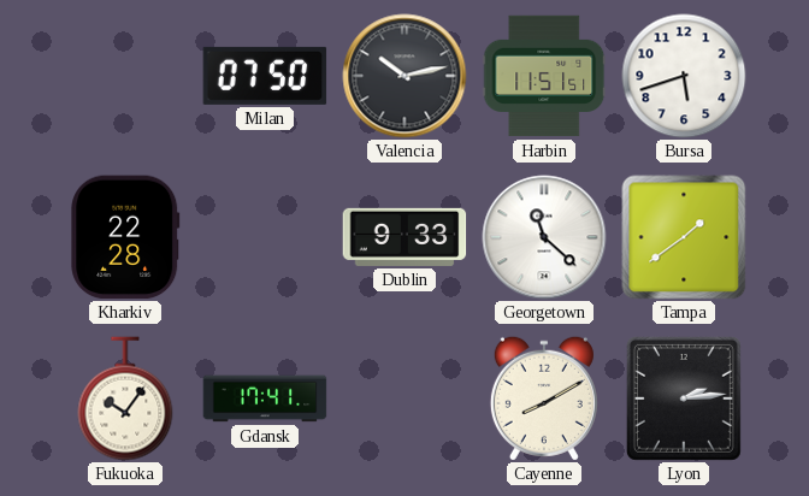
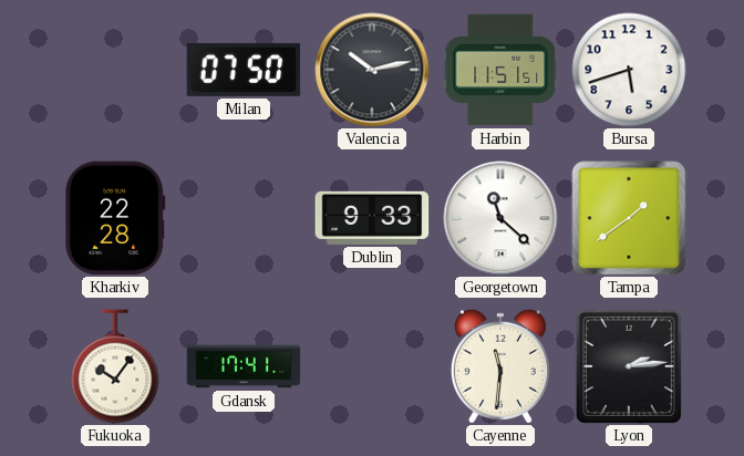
Cayenne: 8:10 -> 11:31
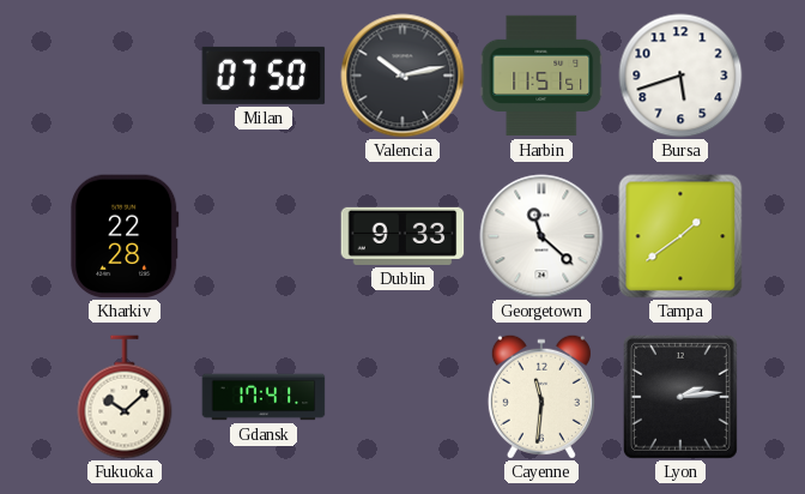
Fukuoka: 10:06 -> 10:08
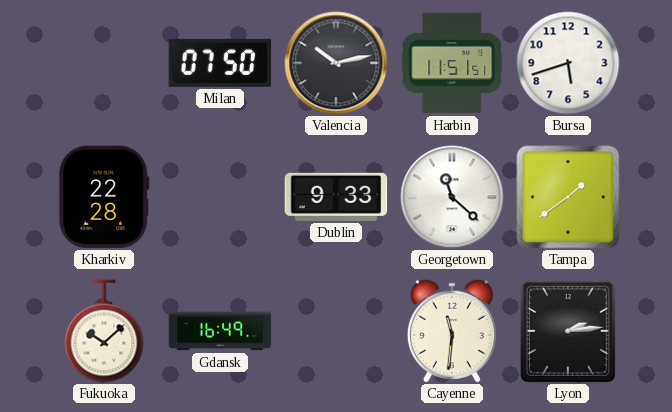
Gdansk: 17:41 -> 16:49
